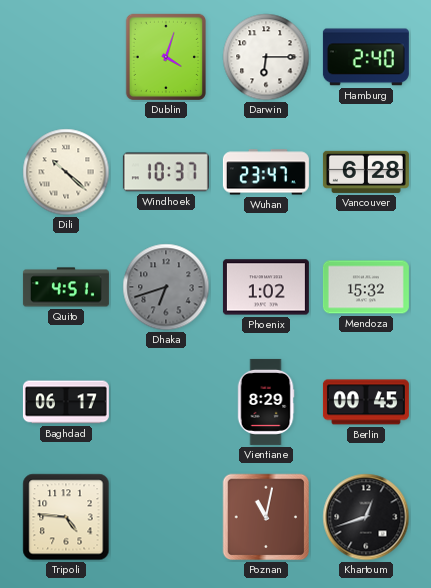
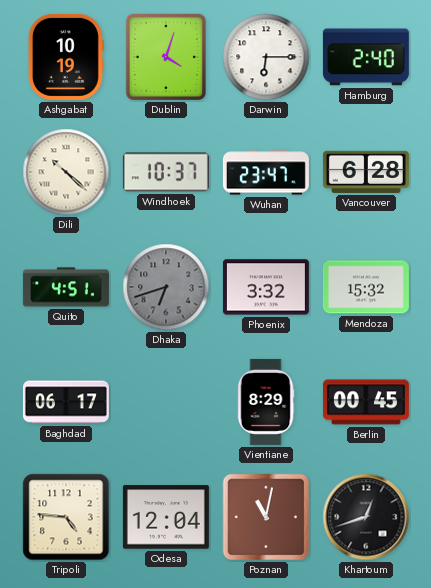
Ashgabat: none -> 10:19
Phoenix: 1:02 -> 3:32
Odesa: none -> 12:04
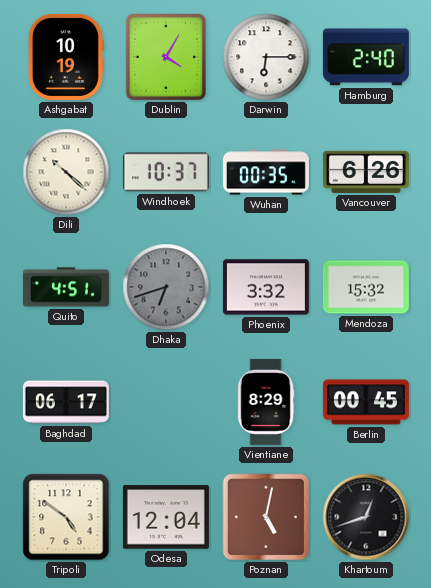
Dublin: 4:03 -> 4:05
Wuhan: 23:47 -> 00:35
Vancouver: 6:28 -> 6:26
Tripoli: 4:46 -> 4:51
Poznan: 11:02 -> 5:02
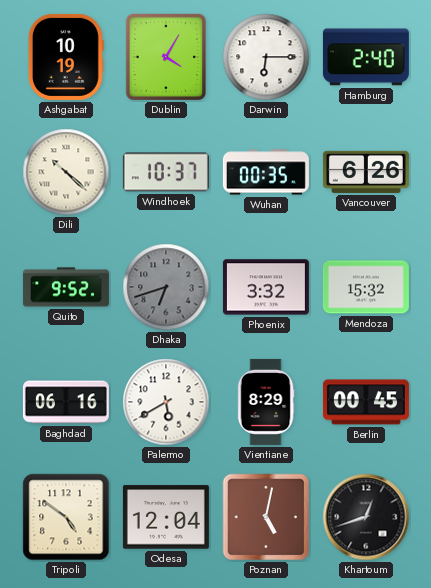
Quito: 4:51 -> 9:52
Baghdad: 06:17 -> 06:16
Palermo: none -> 5:40
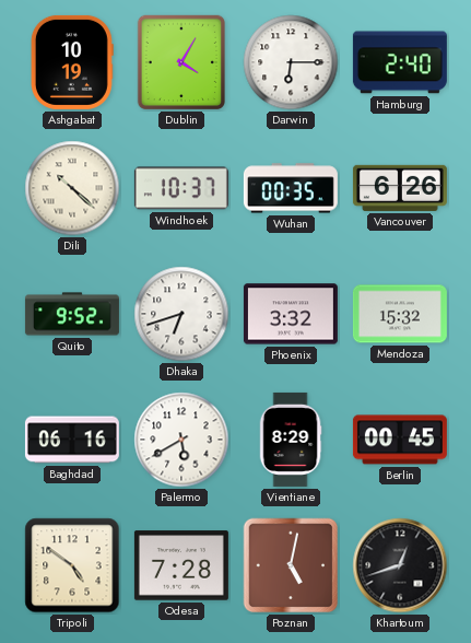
Dhaka dial: grey -> white
Odesa: 12:04 -> 7:28
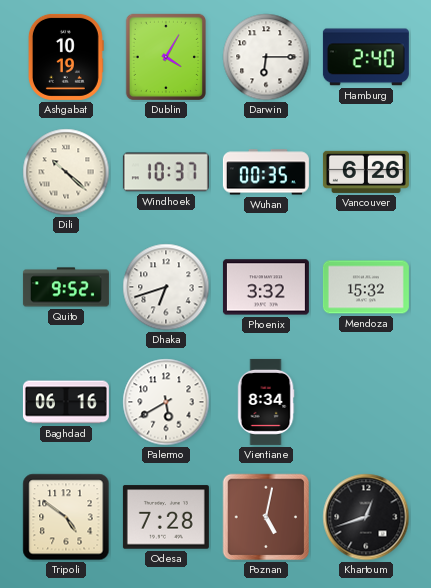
Vientiane: 8:29 -> 8:34
Berlin: 00:45 -> none
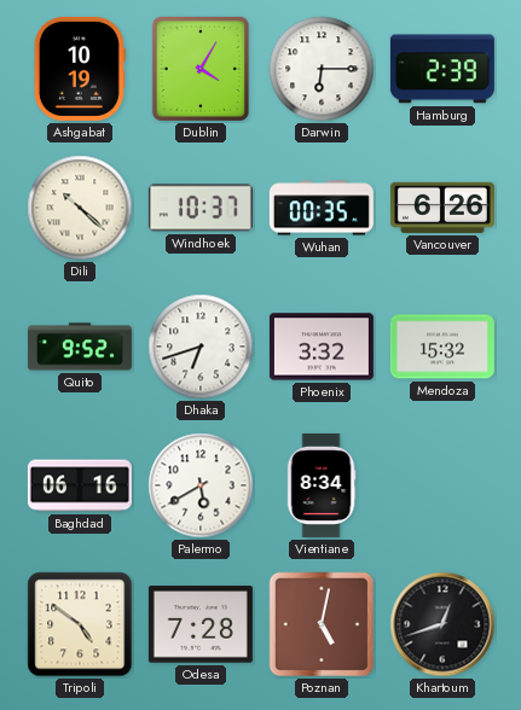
Hamburg: 2:40 -> 2:39
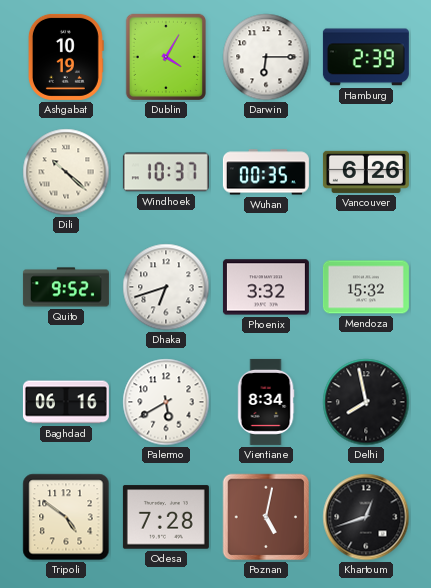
Delhi: none -> 7:58
